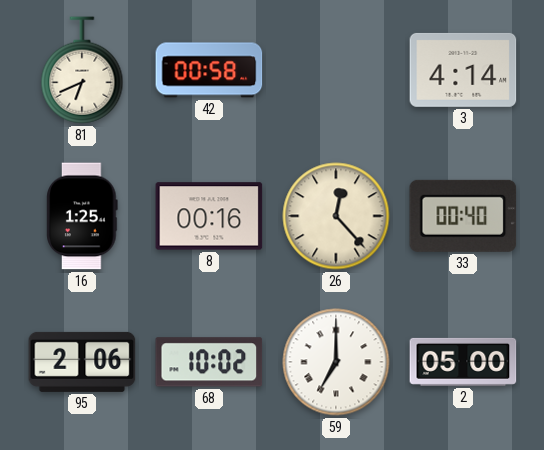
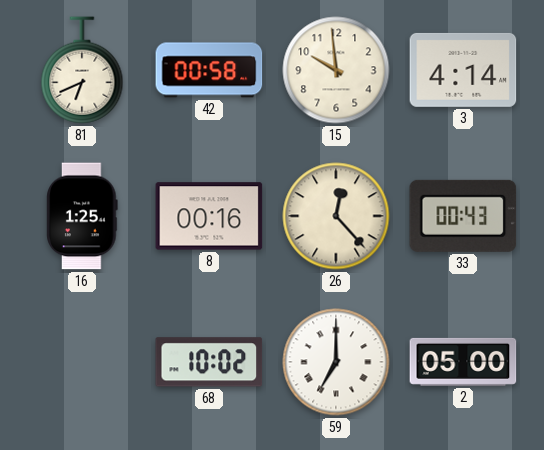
15: none -> 9:59
33: 00:40 -> 00:43
95: 2:06 -> none
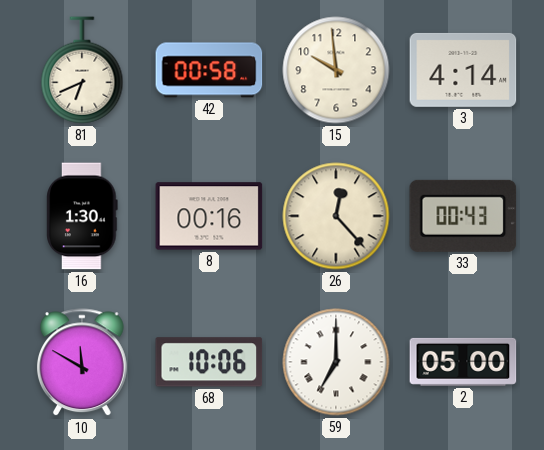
16: 1:25 -> 1:30
10: none -> 11:50
68: 10:02 -> 10:06
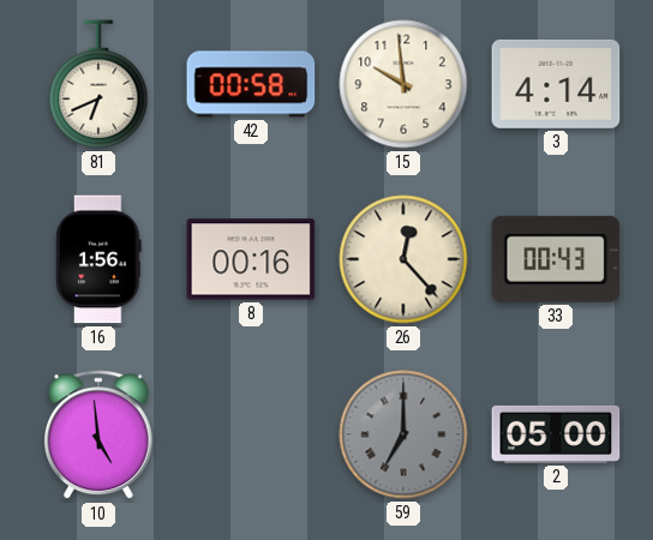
16: 1:30 -> 1:56
10: 11:50 -> 4:59
68: 10:06 -> none
59 dial: white -> grey
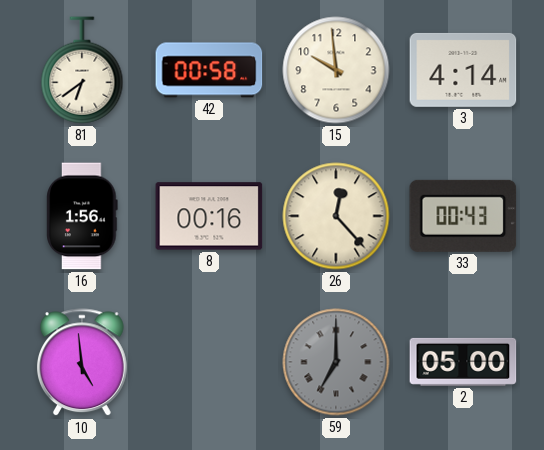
81: 6:41 -> 6:39
